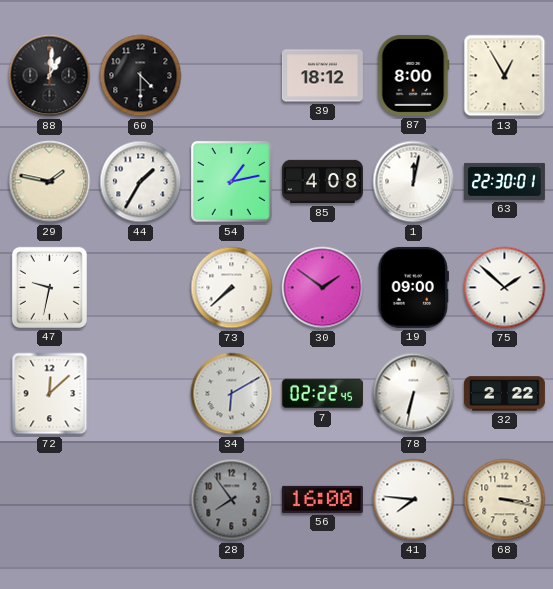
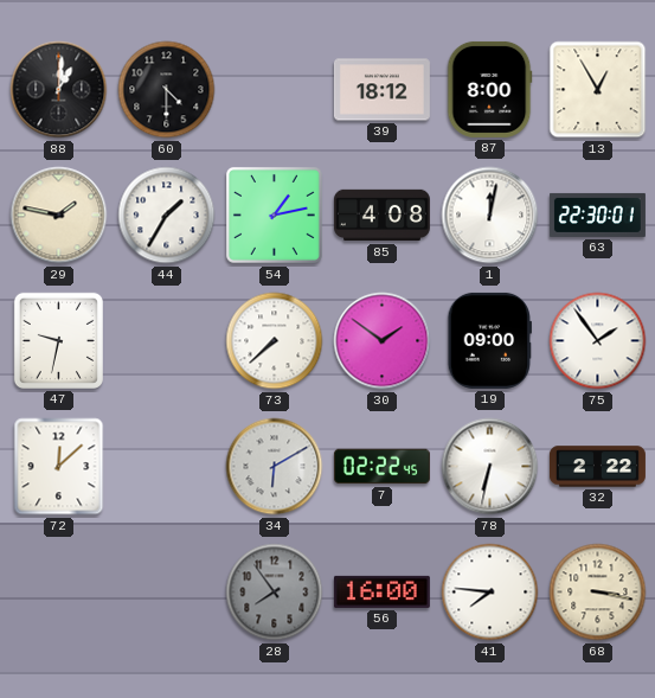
75: 1:52 -> 1:54
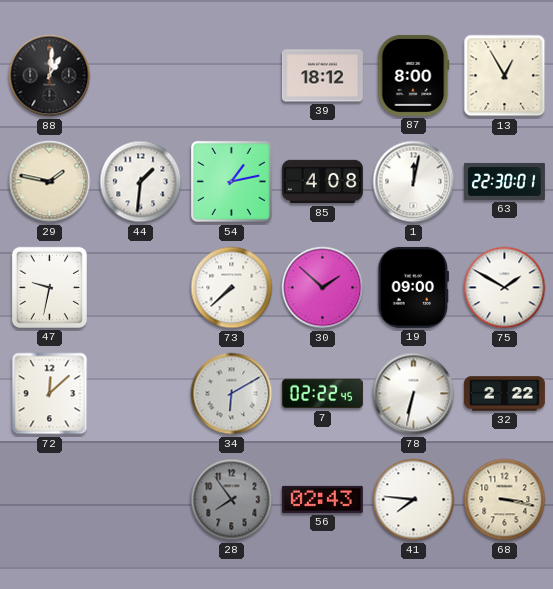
60: 4:30 -> none
44: 1:35 -> 1:31
30: 1:51 -> 1:52
75: 1:54 -> 1:50
56: 16:00 -> 02:43
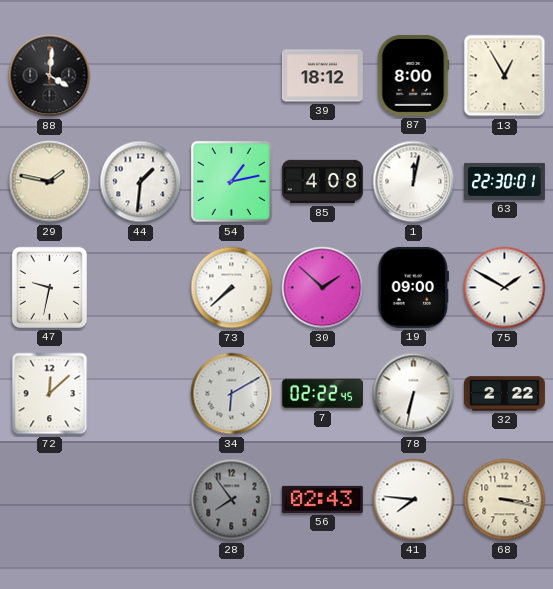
88: 1:01 -> 4:01
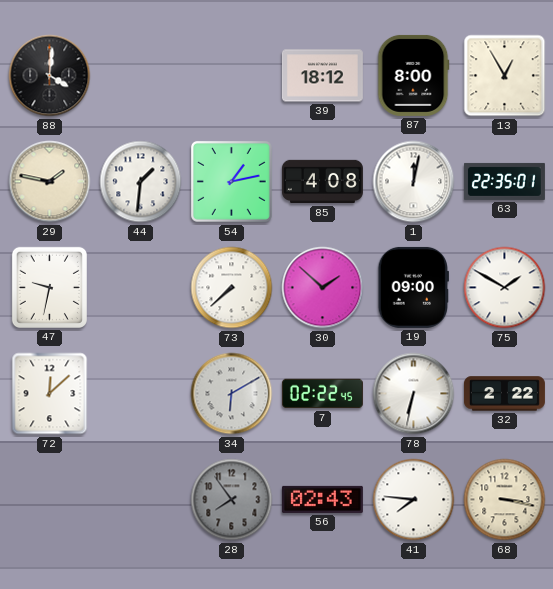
63: 22:30 -> 22:35
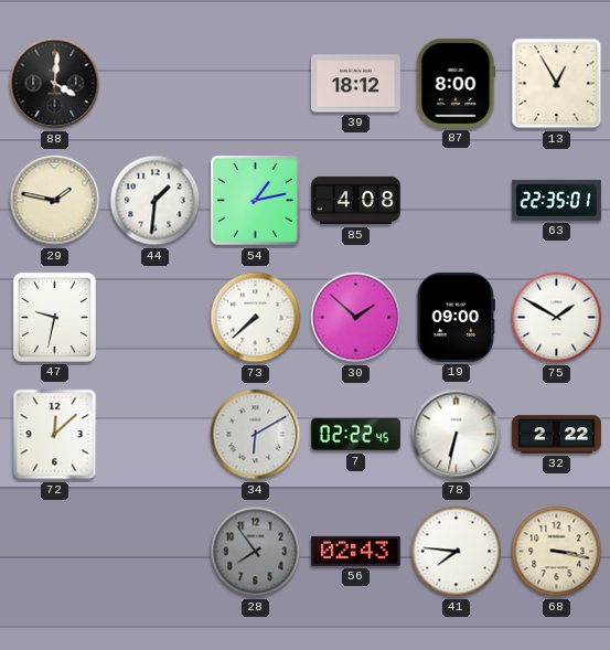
1: 12:02 -> none
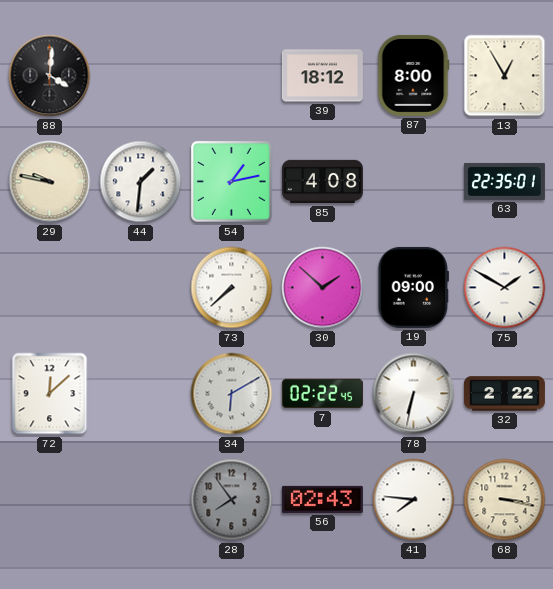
29: 1:47 -> 9:47
47: 9:32 -> none
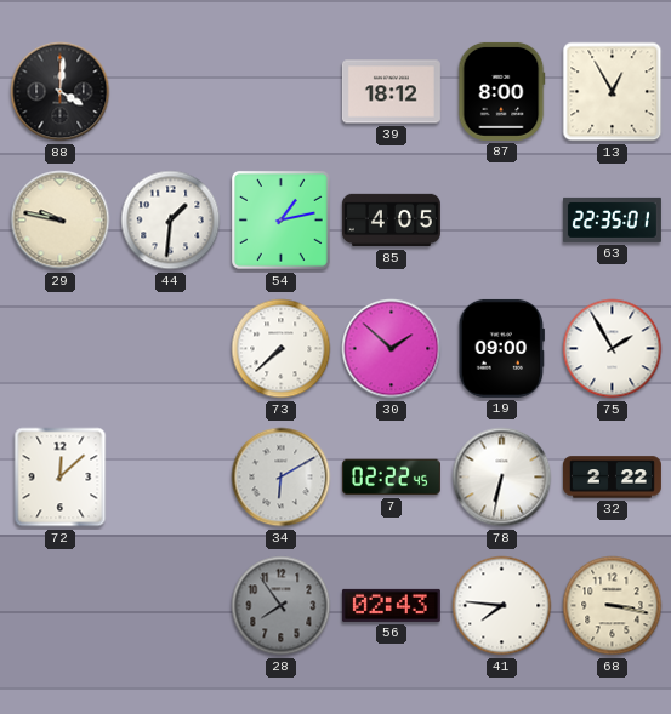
85: 4:08 -> 4:05
75: 1:50 -> 1:55
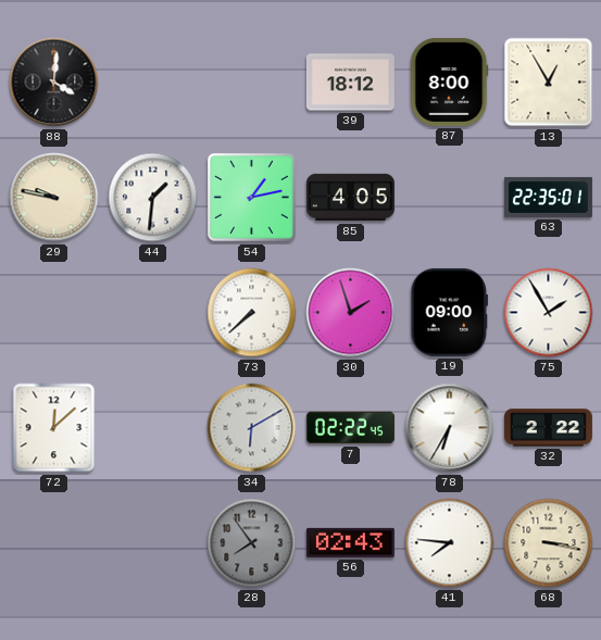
30: 1:52 -> 1:57
78: 6:32 -> 6:35
